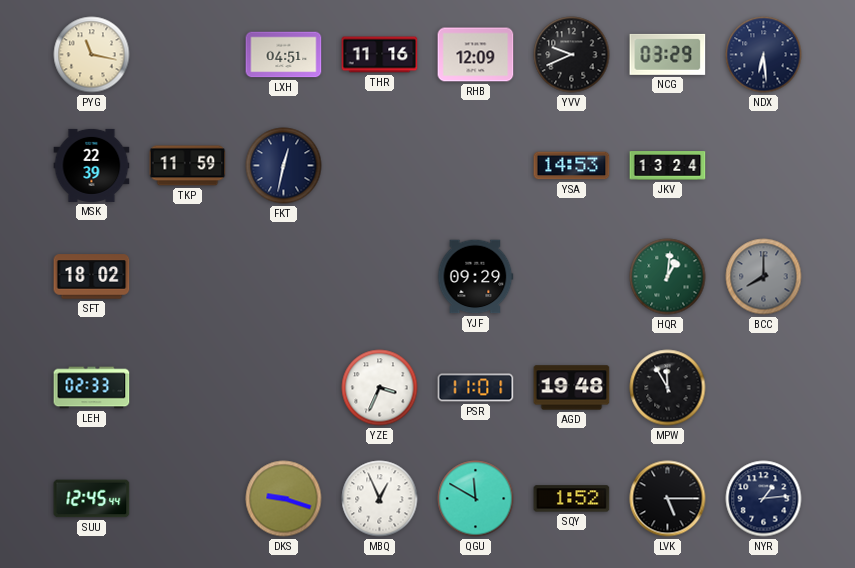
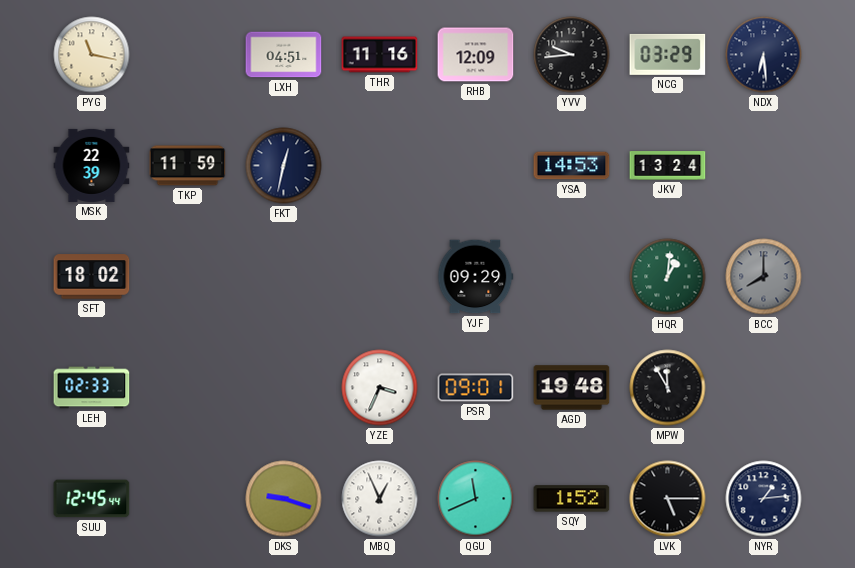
YVV: 9:41 -> 9:44
PSR: 11:01 -> 09:01
QGU: 11:50 -> 11:41
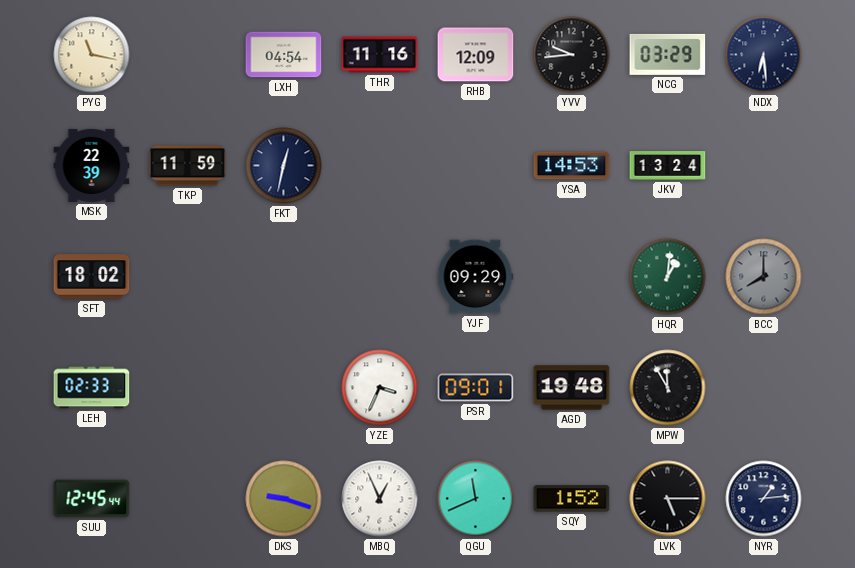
LXH: 04:51 -> 04:54
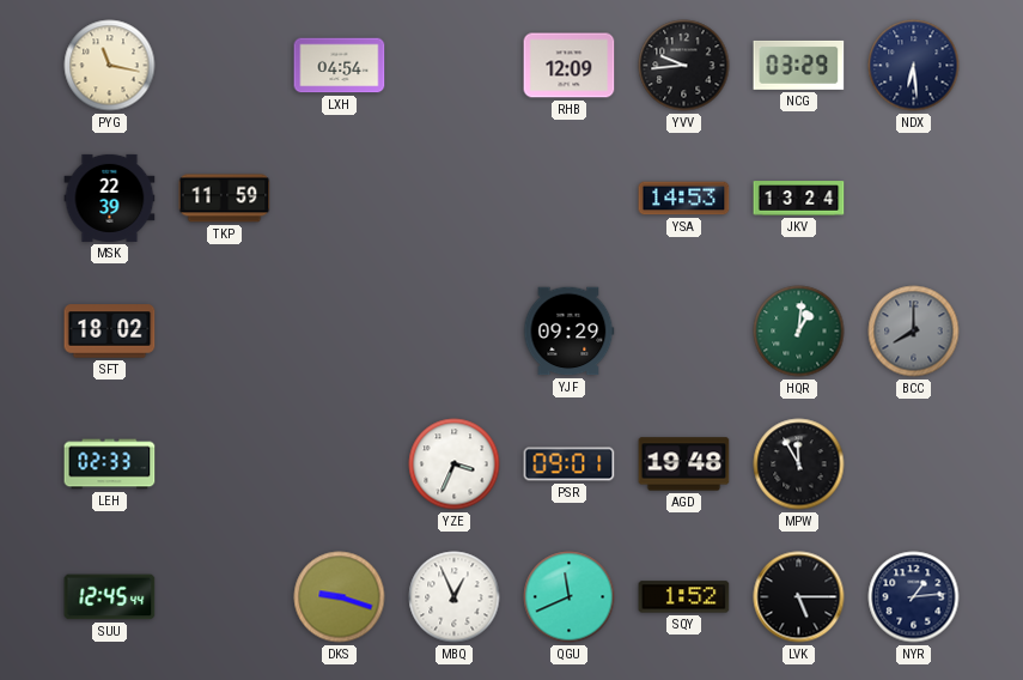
THR: 11:16 -> none
FKT: 12:32 -> none
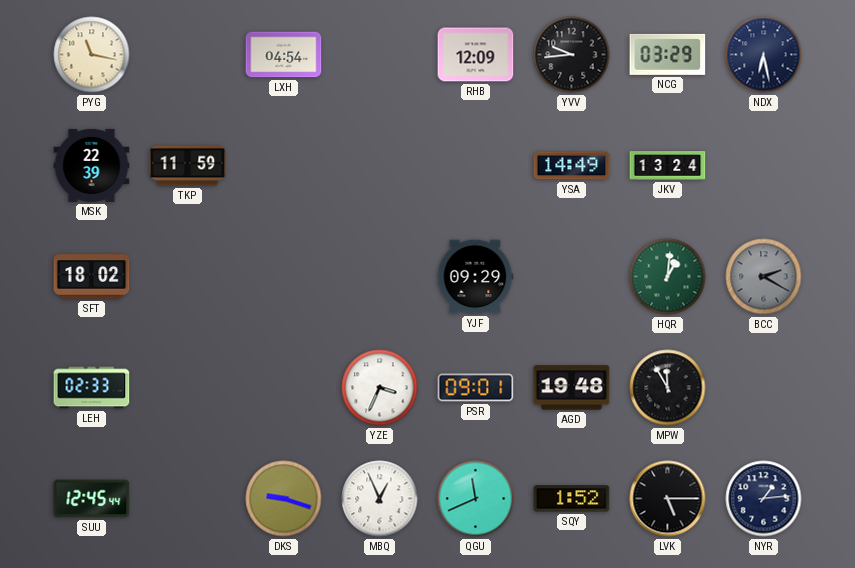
NDX: 6:29 -> 6:28
YSA: 14:53 -> 14:49
BCC: 8:00 -> 2:20
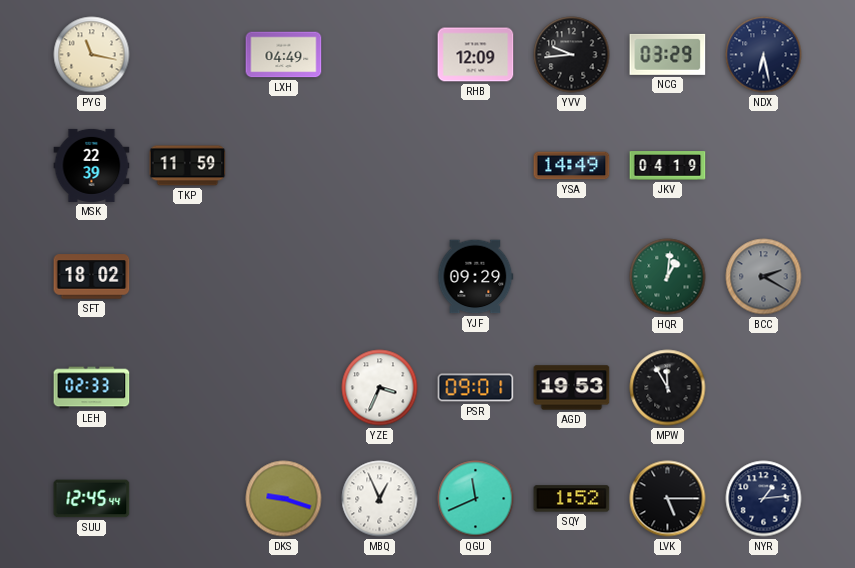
LXH: 04:54 -> 04:49
JKV: 13:24 -> 04:19
AGD: 19:48 -> 19:53
